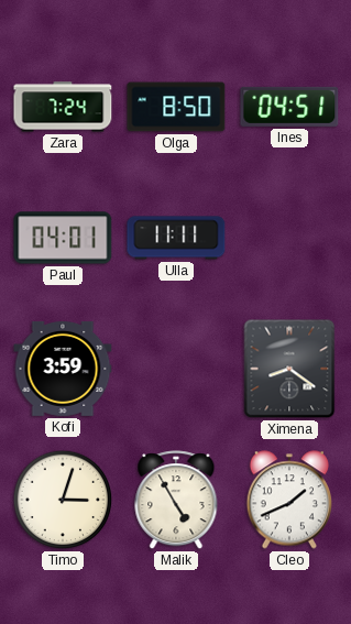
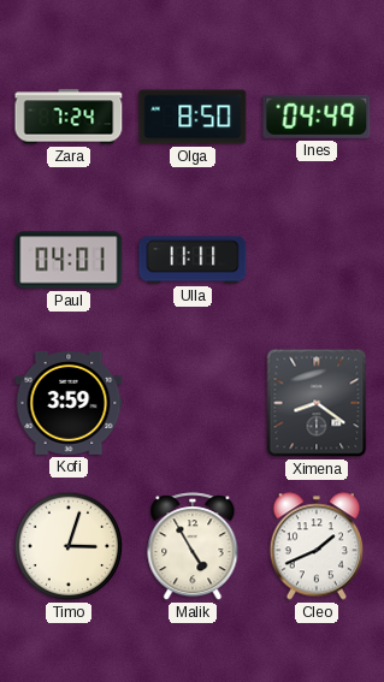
Ines: 04:51 -> 04:49
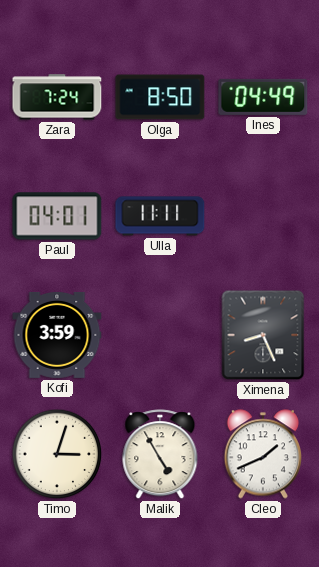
Ximena: 8:21 -> 8:26
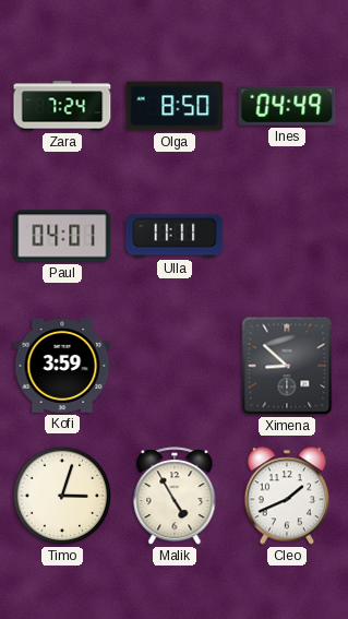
Ximena: 8:26 -> 8:52
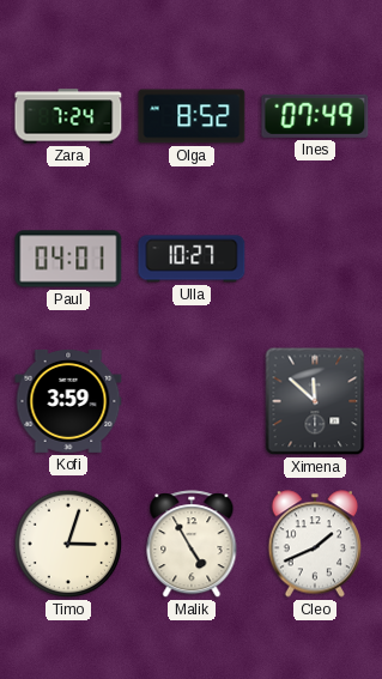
Olga: 8:50 -> 8:52
Ines: 04:49 -> 07:49
Ulla: 11:11 -> 10:27
Ximena: 8:52 -> 11:52
